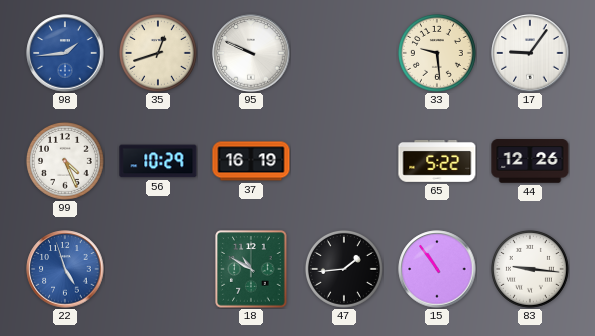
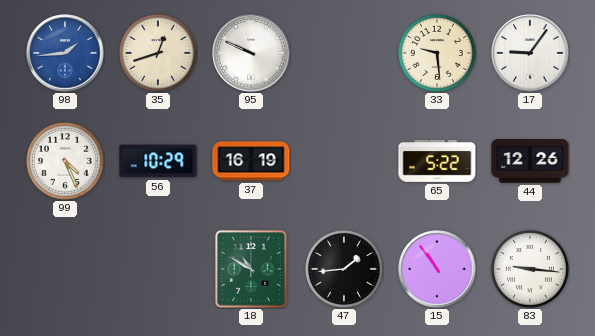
22: 4:57 -> none
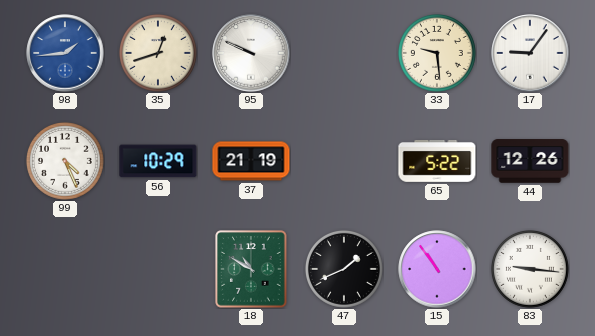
37: 16:19 -> 21:19
47: 1:44 -> 1:41
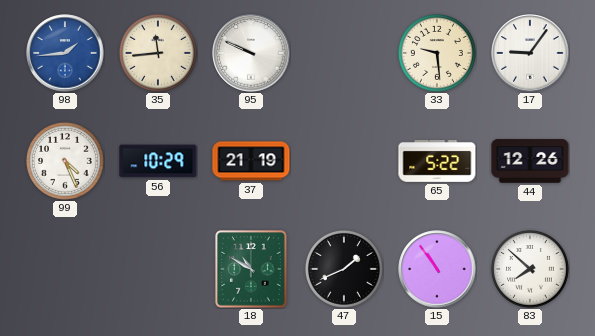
35: 12:42 -> 11:44
83: 9:16 -> 7:52
